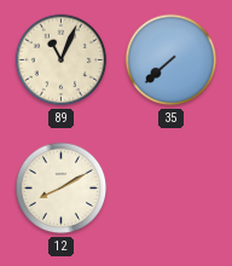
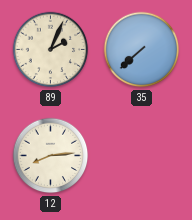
89: 11:04 -> 2:04
12: 8:10 -> 8:14
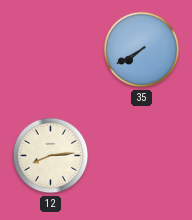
89: 2:04 -> none
35: 7:38 -> 7:40
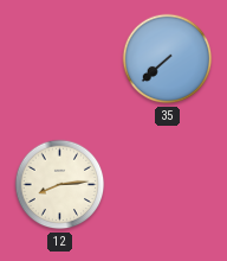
35: 7:40 -> 7:38
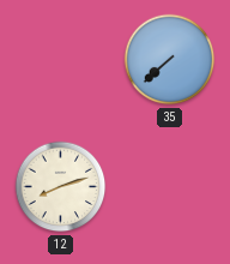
12: 8:14 -> 8:12
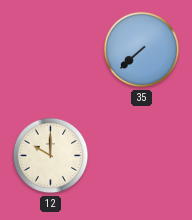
12: 8:12 -> 10:00
